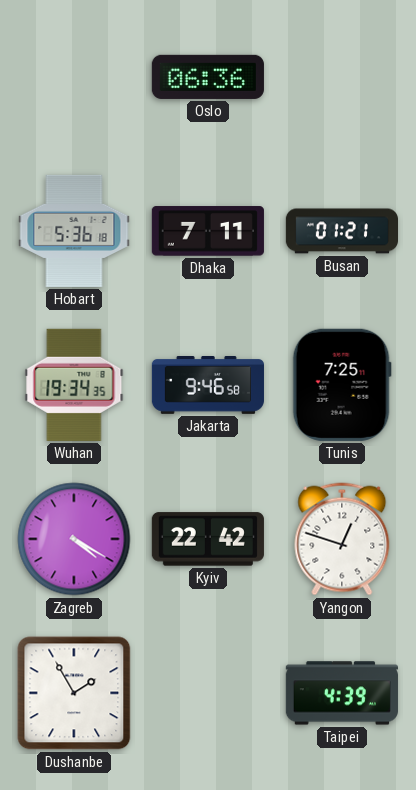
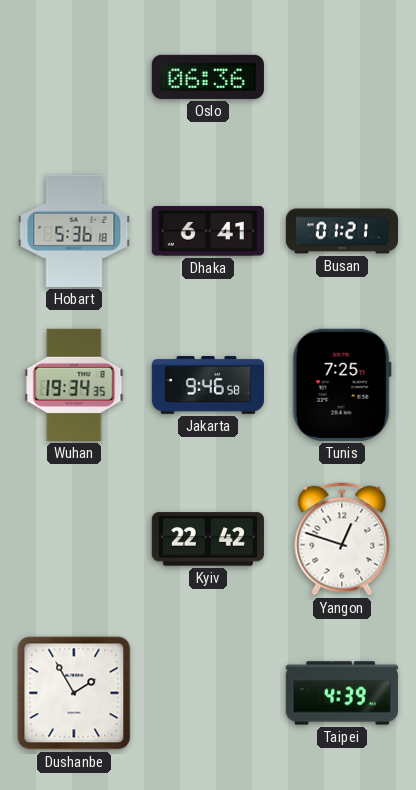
Dhaka: 7:11 -> 6:41
Zagreb: 4:20 -> none
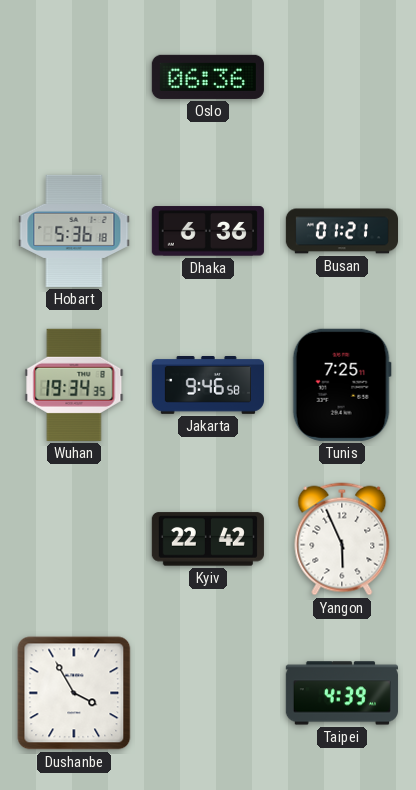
Dhaka: 6:41 -> 6:36
Yangon: 12:48 -> 5:56
Dushanbe: 1:55 -> 3:55
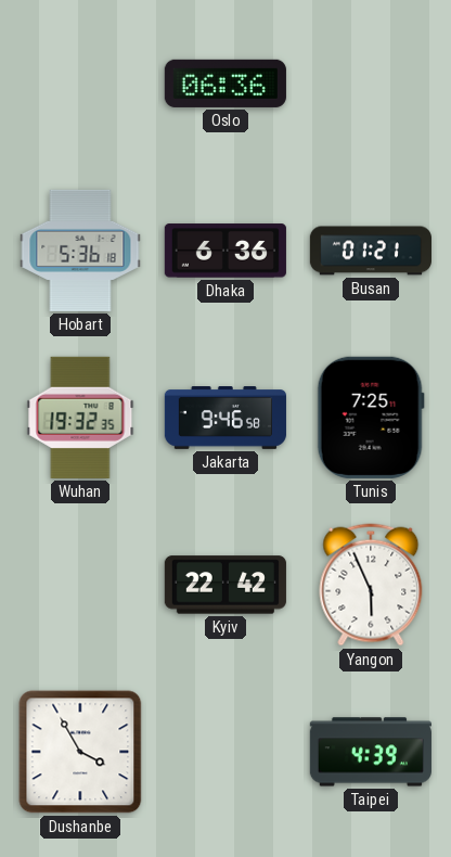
Wuhan: 19:34 -> 19:32
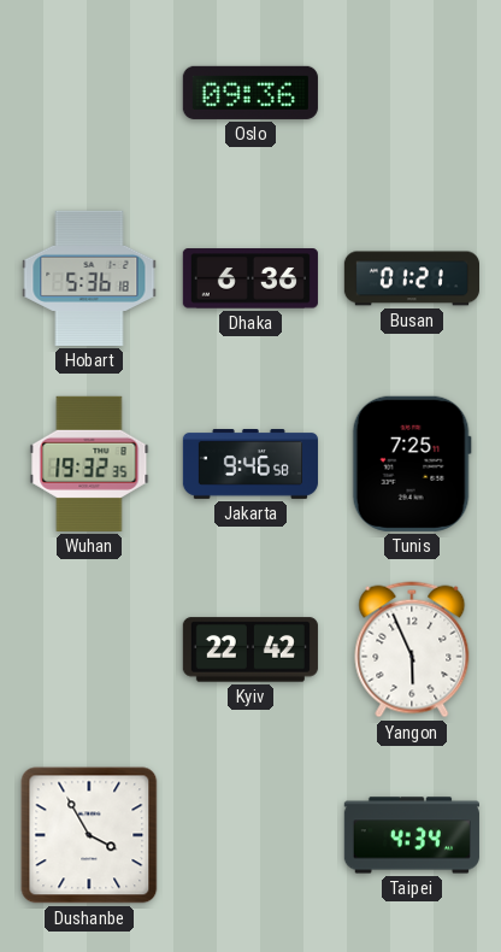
Oslo: 06:36 -> 09:36
Taipei: 4:39 -> 4:34
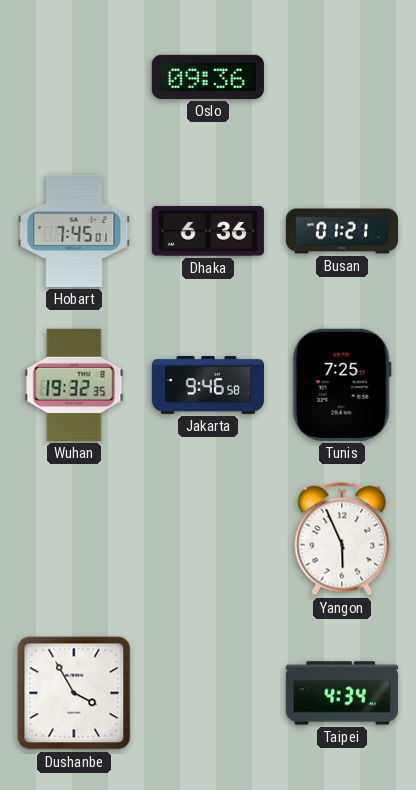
Hobart: 5:36 -> 7:45
Kyiv: 22:42 -> none
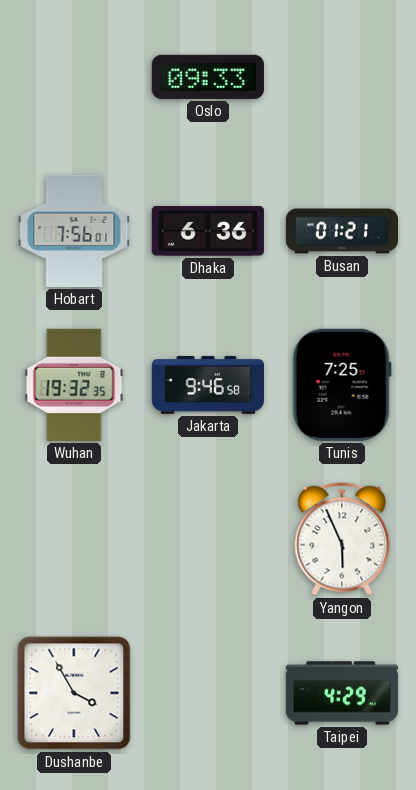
Oslo: 09:36 -> 09:33
Hobart: 7:45 -> 7:56
Taipei: 4:34 -> 4:29
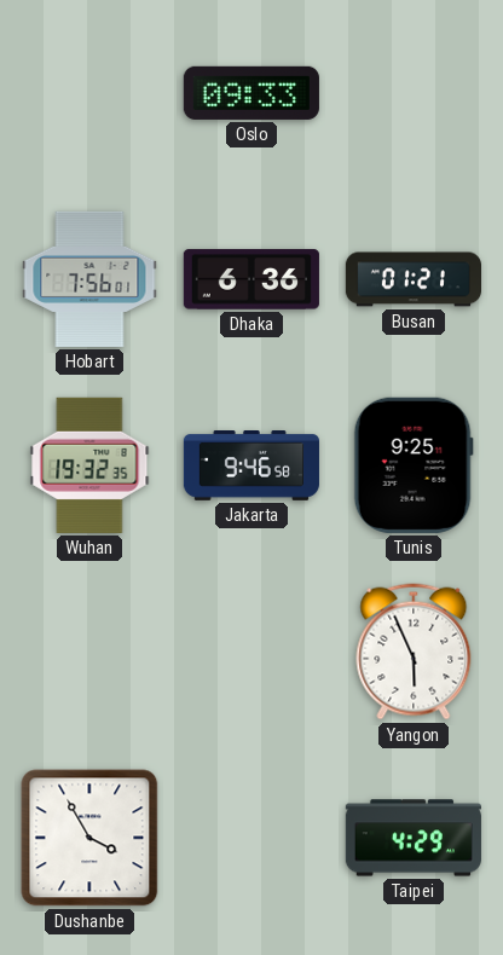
Tunis: 7:25 -> 9:25
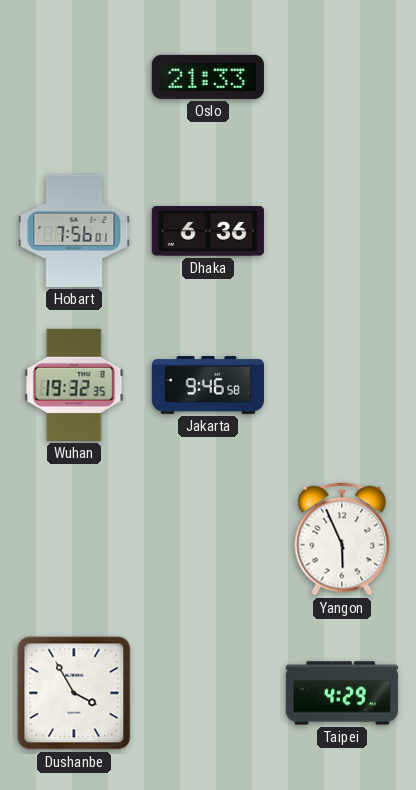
Oslo: 09:33 -> 21:33
Busan: 01:21 -> none
Tunis: 9:25 -> none
